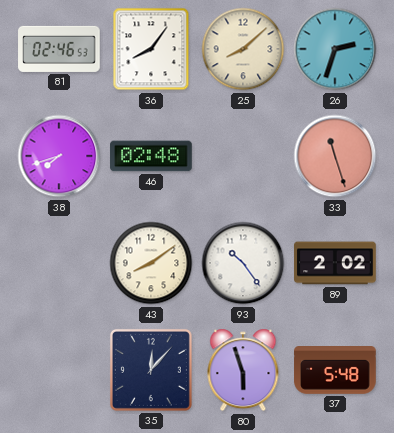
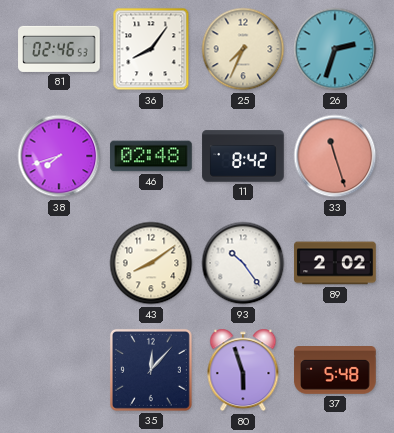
25: 8:08 -> 7:34
11: none -> 8:42
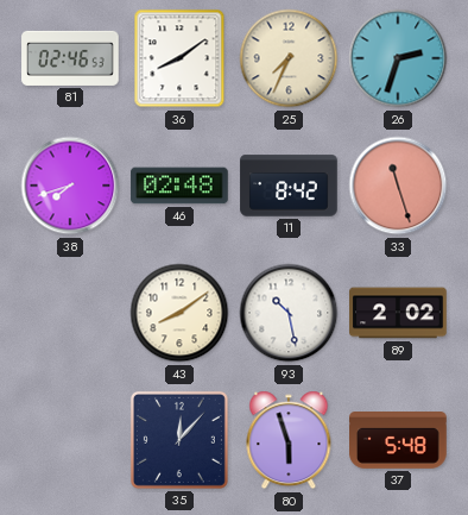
36: 8:06 -> 8:09
93: 10:24 -> 10:28
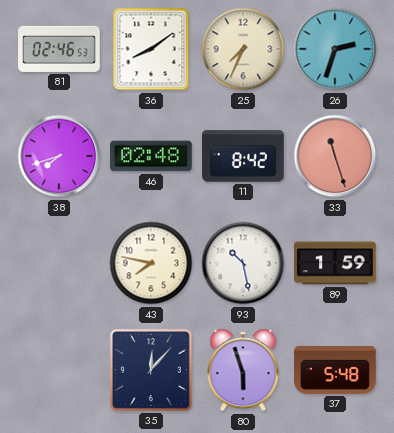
43: 8:09 -> 7:47
89: 2:02 -> 1:59
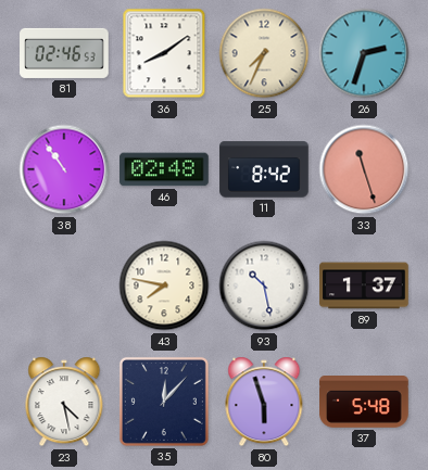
38: 7:42 -> 10:54
89: 1:59 -> 1:37
23: none -> 4:28
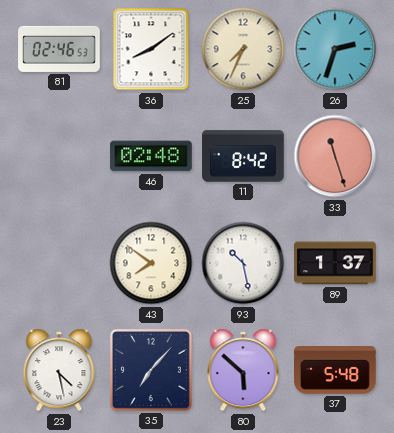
38: 10:54 -> none
43: 7:47 -> 7:51
35: 12:07 -> 7:07
80: 5:57 -> 5:52
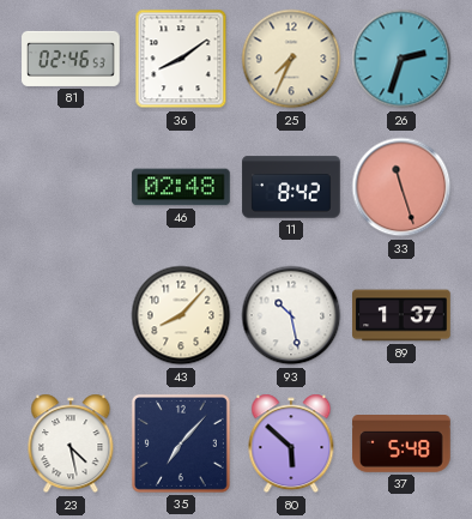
43: 7:51 -> 8:07
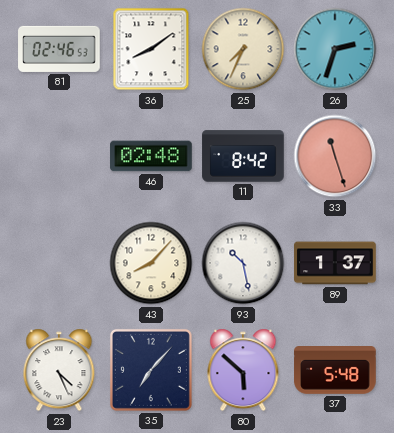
23: 4:28 -> 4:26
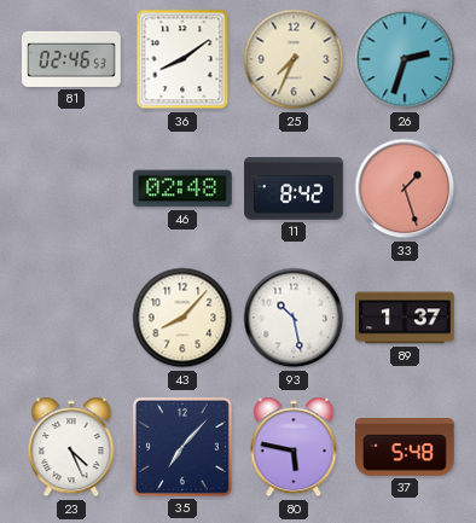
33: 11:27 -> 1:27
80: 5:52 -> 5:47
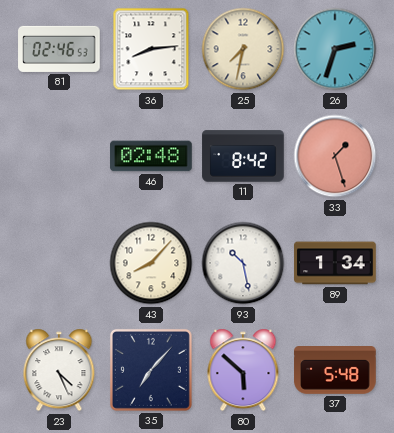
36: 8:09 -> 8:14
25: 7:34 -> 7:32
89: 1:37 -> 1:34
80: 5:47 -> 5:52
